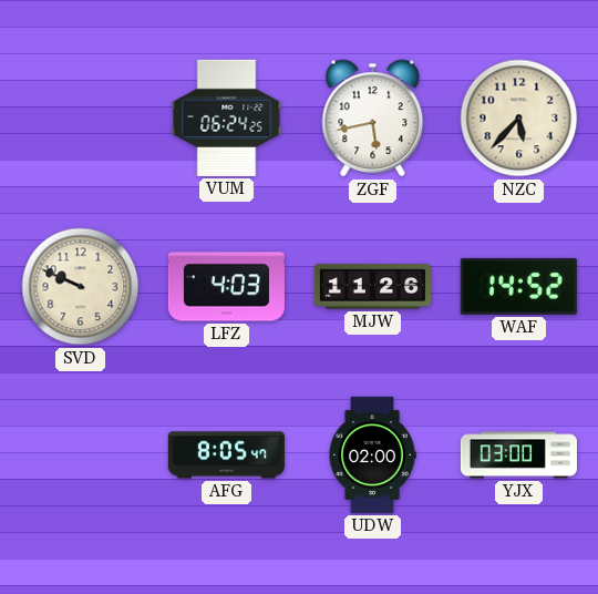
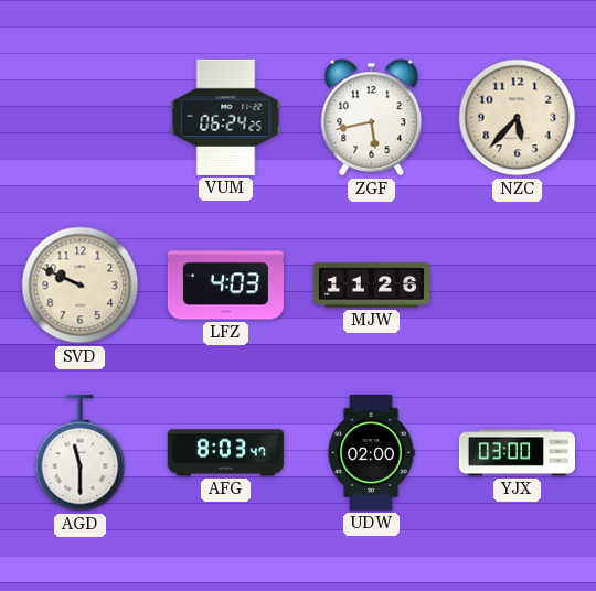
WAF: 14:52 -> none
AGD: none -> 11:30
AFG: 8:05 -> 8:03
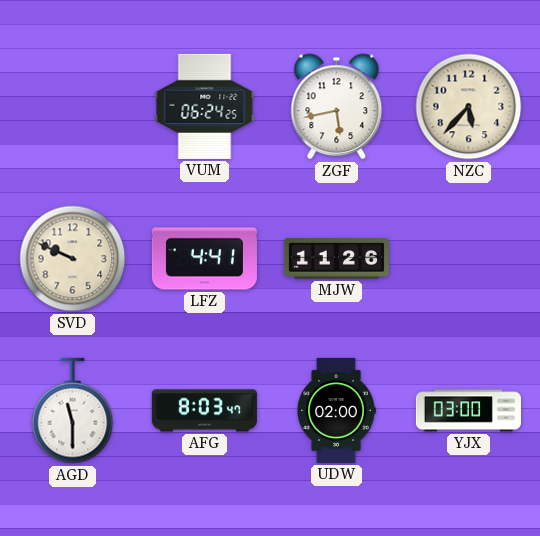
LFZ: 4:03 -> 4:41
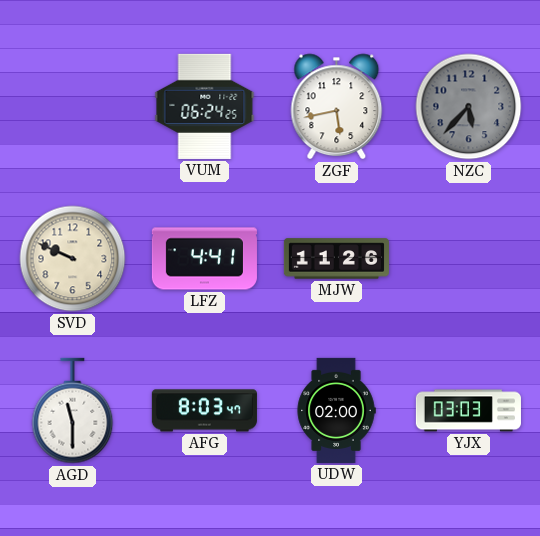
NZC dial: cream -> grey
YJX: 03:00 -> 03:03
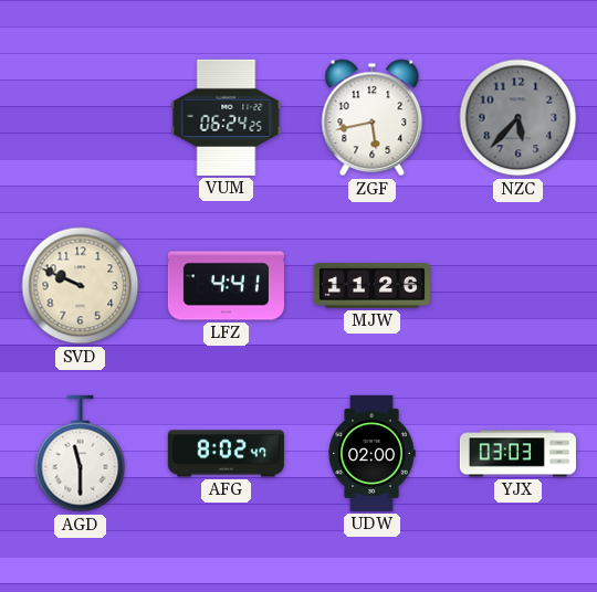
AFG: 8:03 -> 8:02
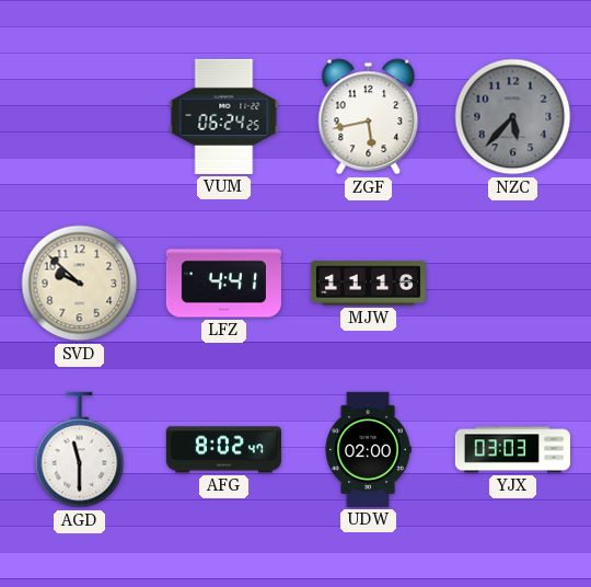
SVD: 9:49 -> 9:52
MJW: 11:26 -> 11:16
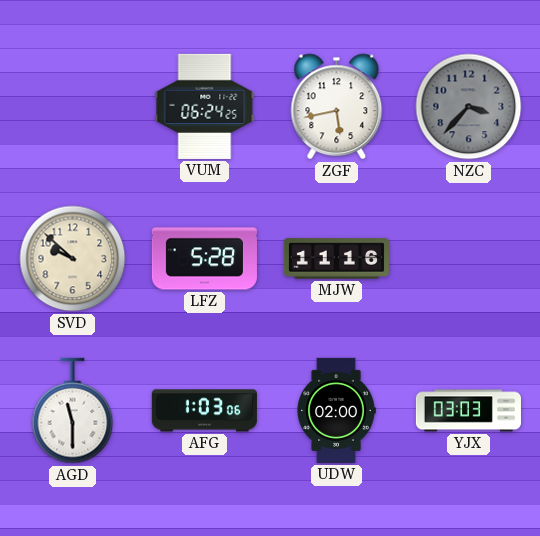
NZC: 5:37 -> 3:37
LFZ: 4:41 -> 5:28
AFG: 8:02 -> 1:03
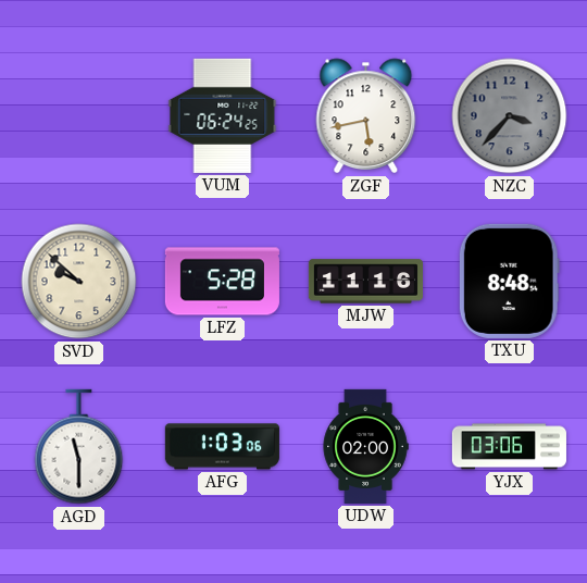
TXU: none -> 8:48
YJX: 03:03 -> 03:06
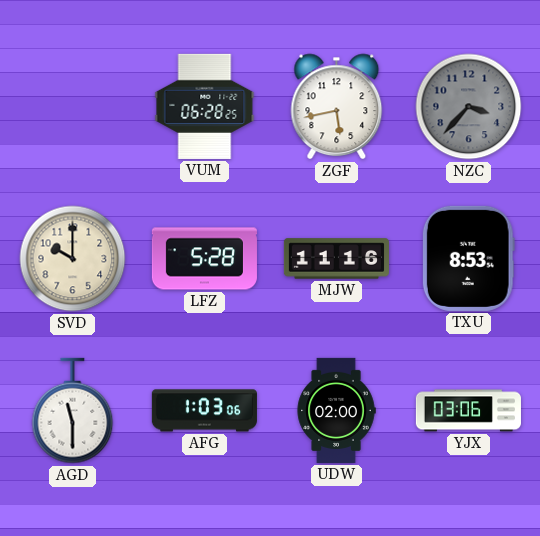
VUM: 06:24 -> 06:28
SVD: 9:52 -> 10:00
TXU: 8:48 -> 8:53
